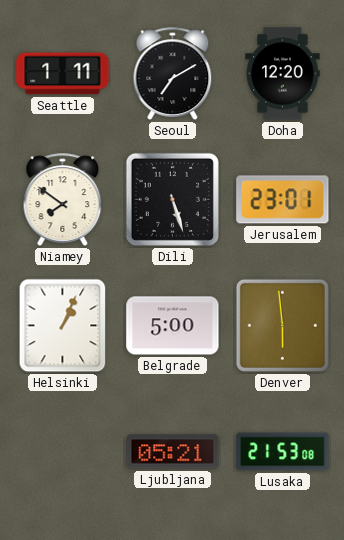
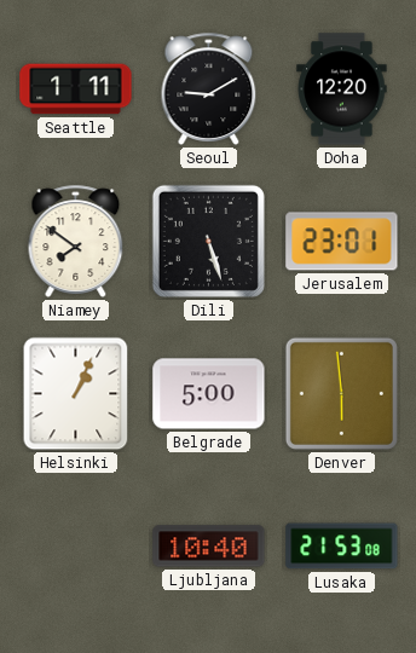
Seoul: 7:10 -> 9:10
Ljubljana: 05:21 -> 10:40
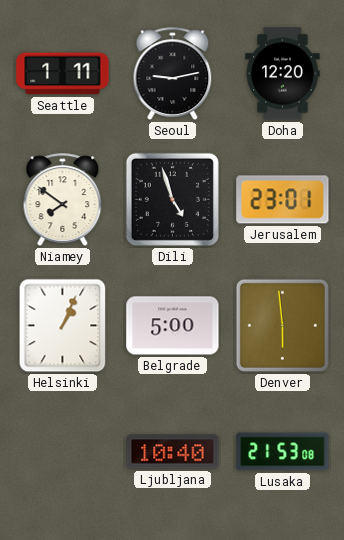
Seoul: 9:10 -> 9:13
Dili: 5:27 -> 4:57
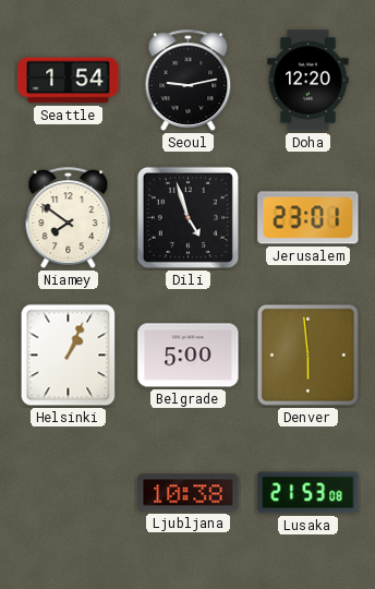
Seattle: 1:11 -> 1:54
Ljubljana: 10:40 -> 10:38
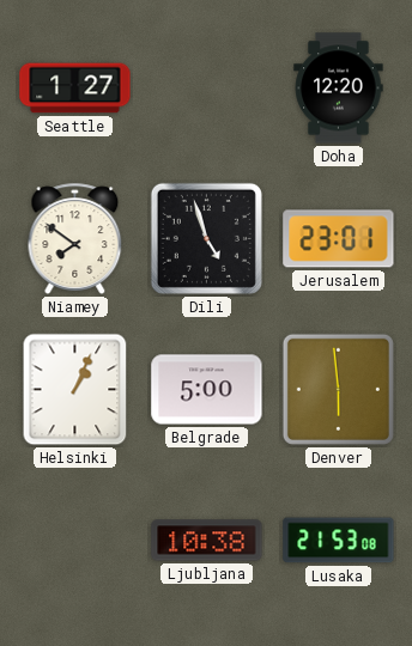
Seattle: 1:54 -> 1:27
Seoul: 9:13 -> none
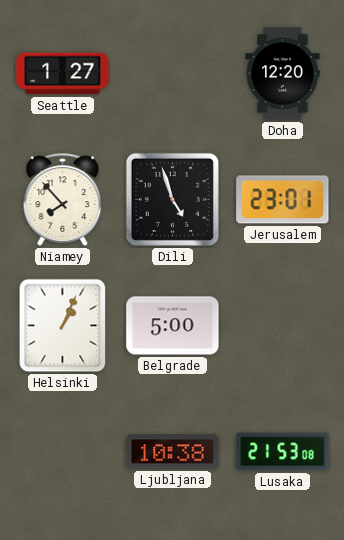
Niamey: 7:51 -> 7:53
Denver: 5:59 -> none
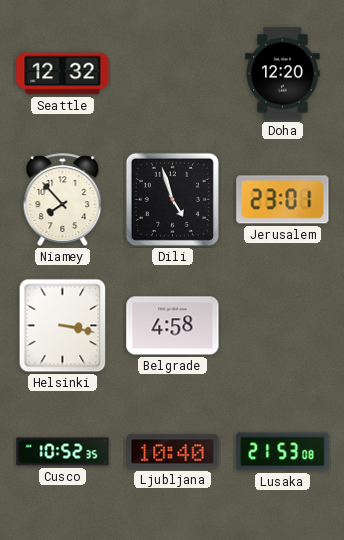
Seattle: 1:27 -> 12:32
Helsinki: 1:04 -> 3:17
Belgrade: 5:00 -> 4:58
Cusco: none -> 10:52
Ljubljana: 10:38 -> 10:40
